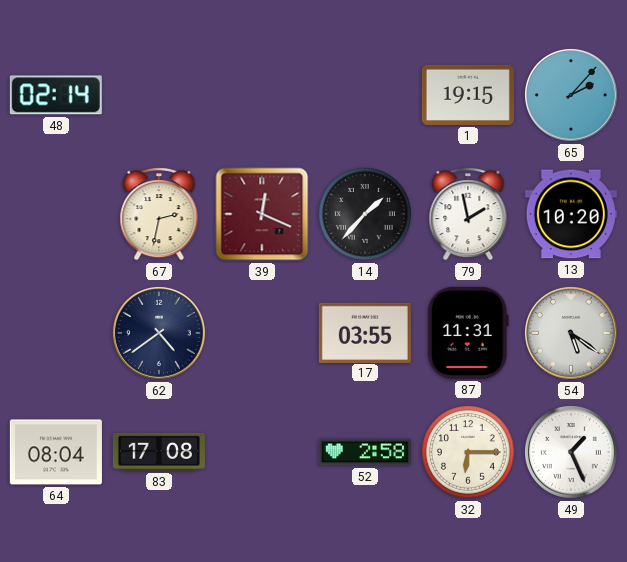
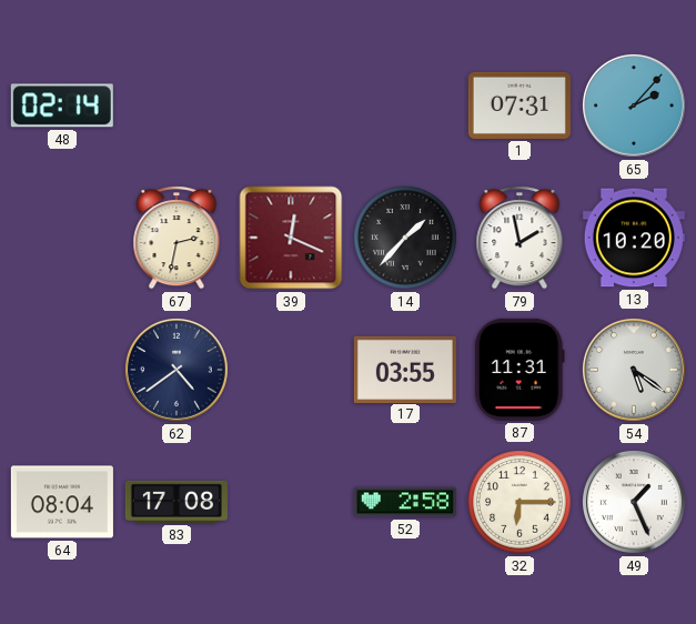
1: 19:15 -> 07:31
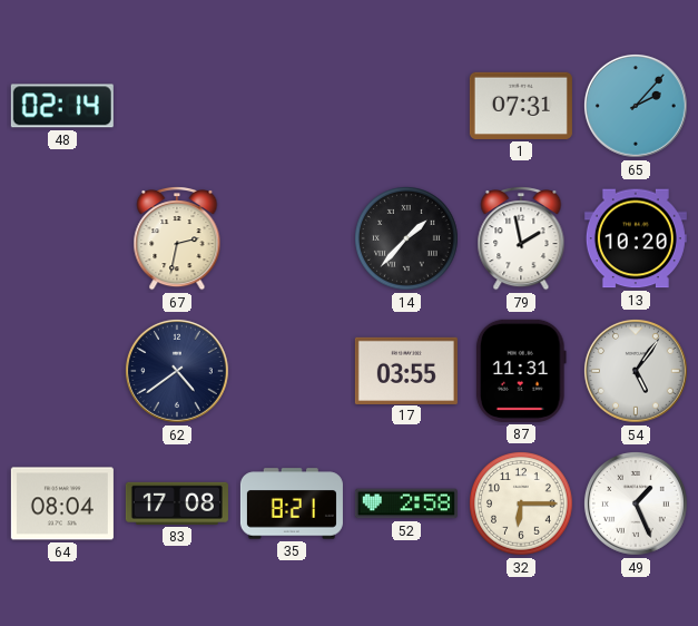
39: 12:19 -> none
54: 5:21 -> 5:06
35: none -> 8:21
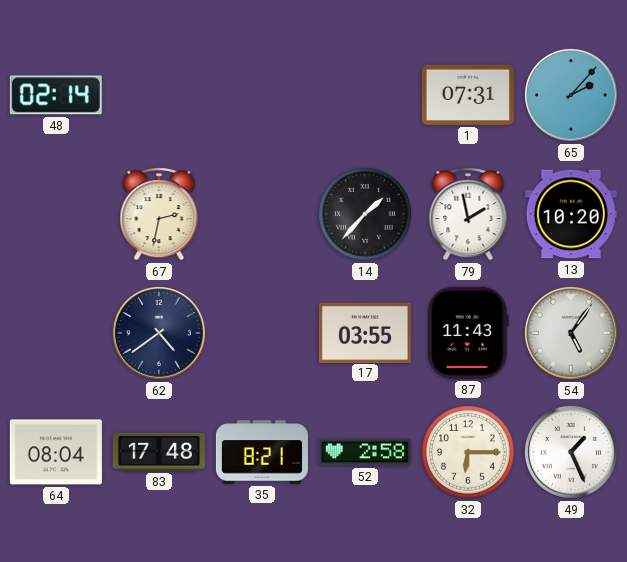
87: 11:31 -> 11:43
83: 17:08 -> 17:48
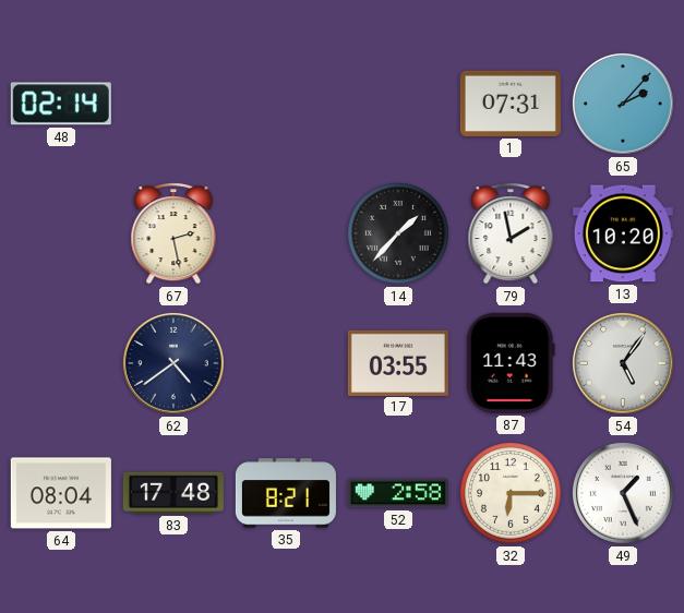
67: 2:32 -> 2:28
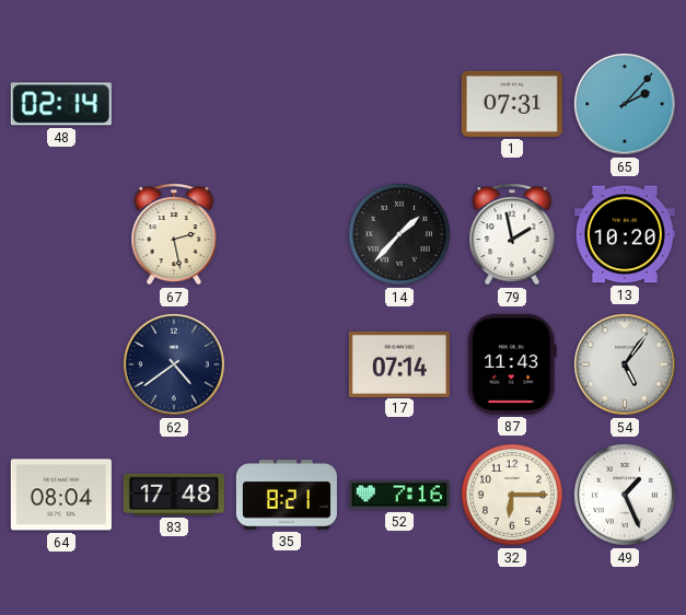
17: 03:55 -> 07:14
52: 2:58 -> 7:16
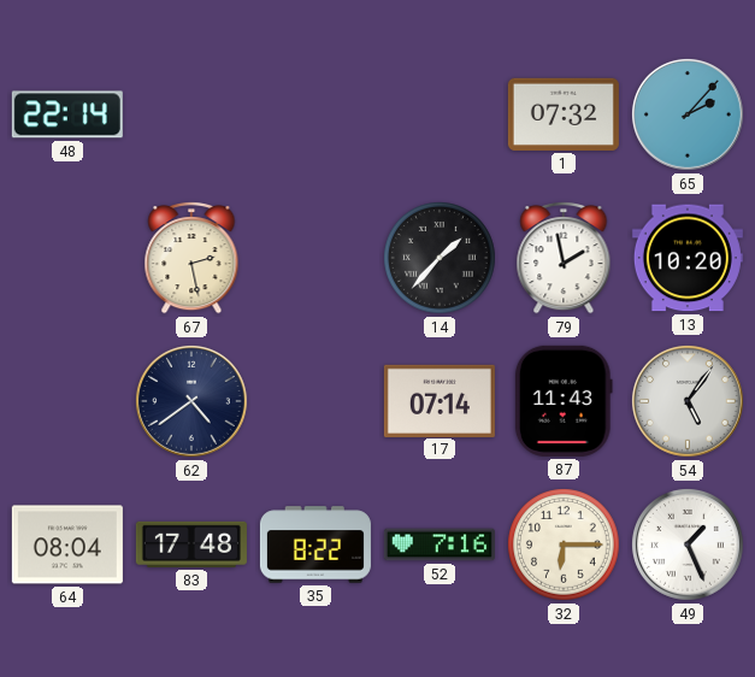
48: 02:14 -> 22:14
1: 07:31 -> 07:32
35: 8:21 -> 8:22
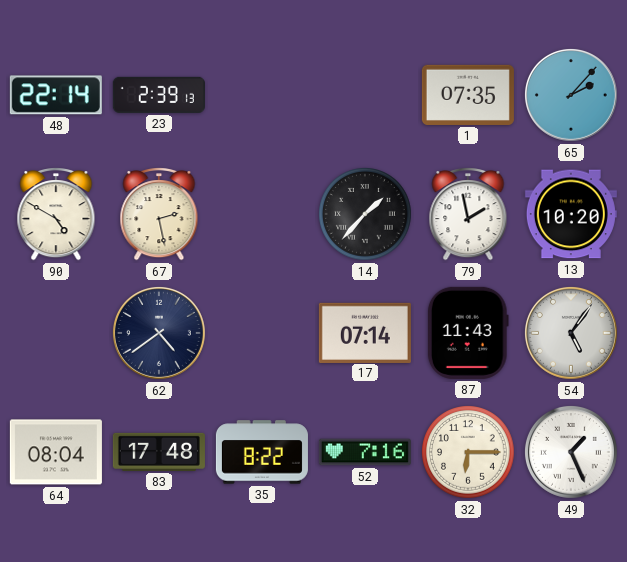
23: none -> 2:39
1: 07:32 -> 07:35
90: none -> 4:50
